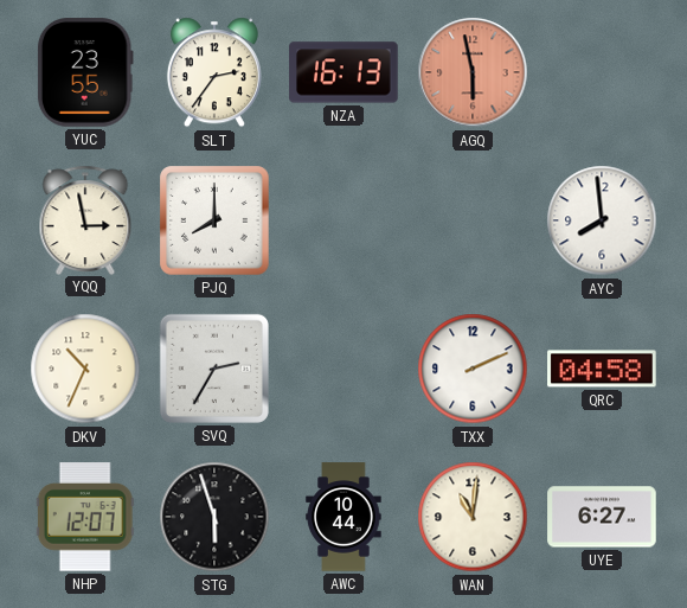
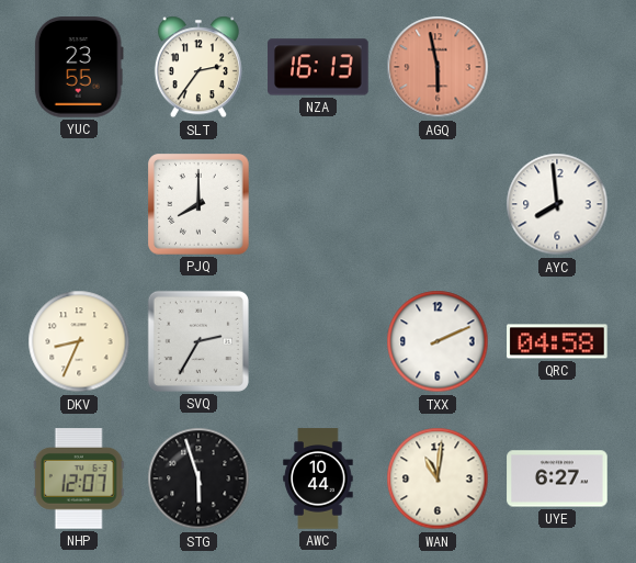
YQQ: 2:58 -> none
DKV: 10:34 -> 8:34
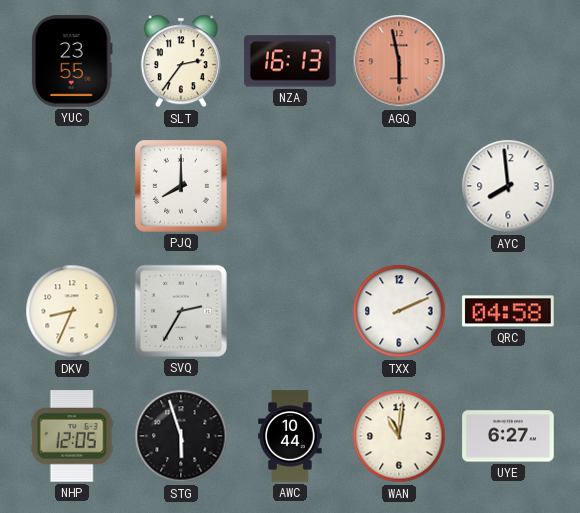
NHP: 12:07 -> 12:05
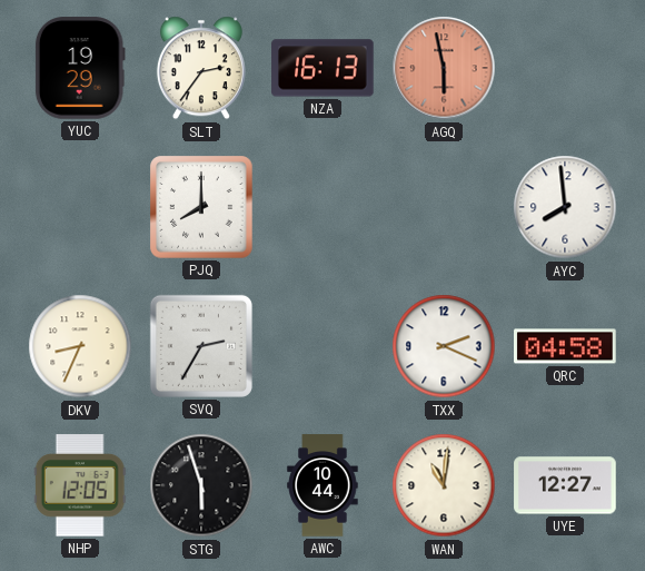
YUC: 23:55 -> 19:29
TXX: 2:11 -> 2:19
UYE: 6:27 -> 12:27
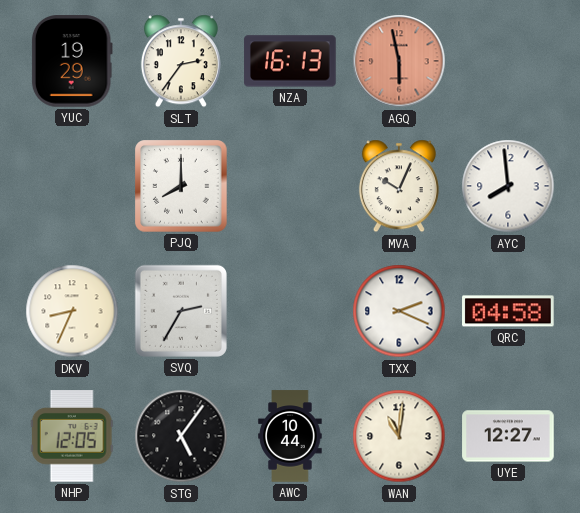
MVA: none -> 10:04
STG: 5:57 -> 5:06
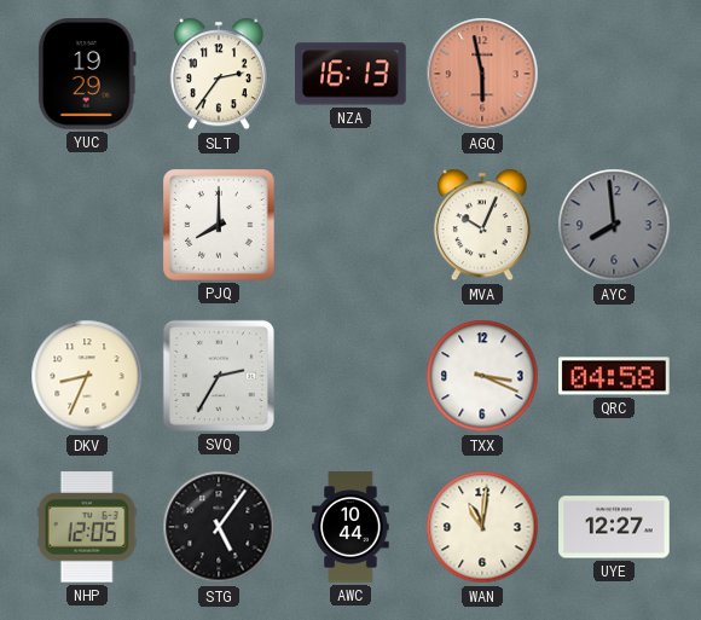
AYC dial: white -> grey
TXX: 2:19 -> 3:19
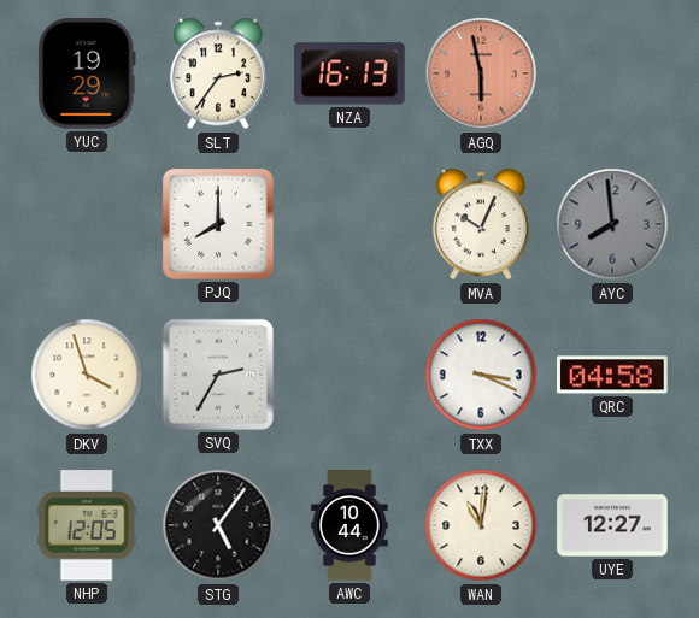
DKV: 8:34 -> 3:57
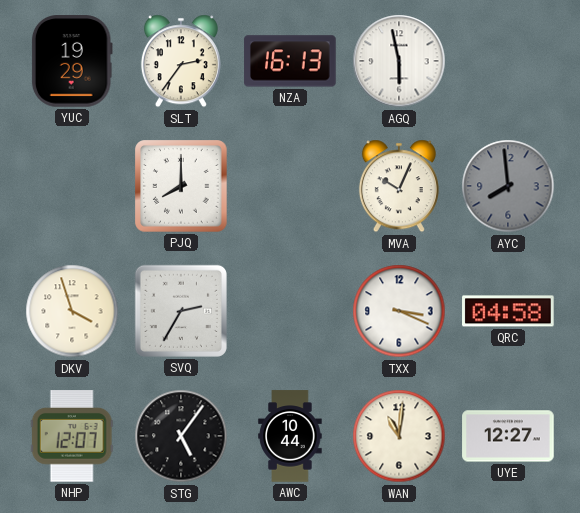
AGQ dial: salmon -> white
NHP: 12:05 -> 12:07
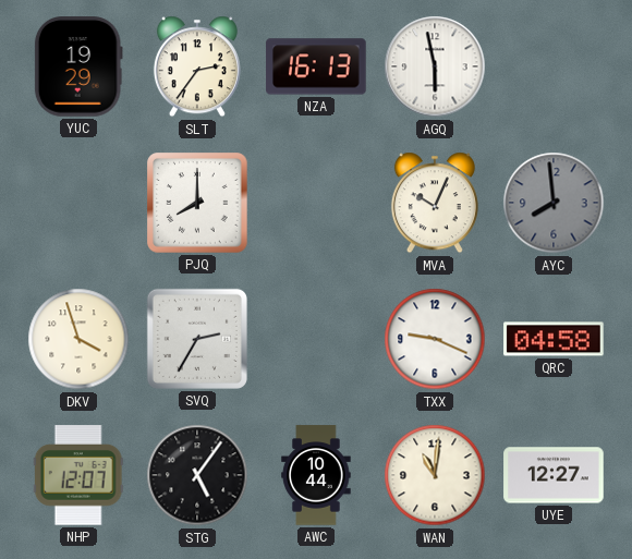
TXX: 3:19 -> 9:19
